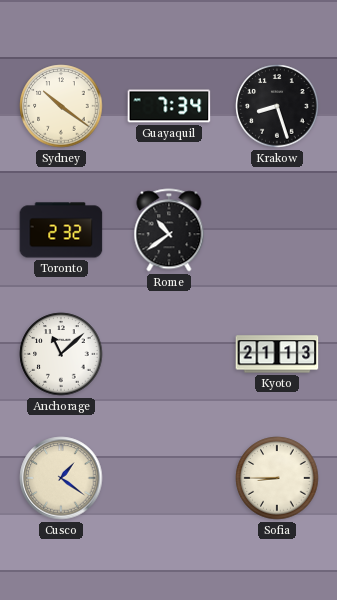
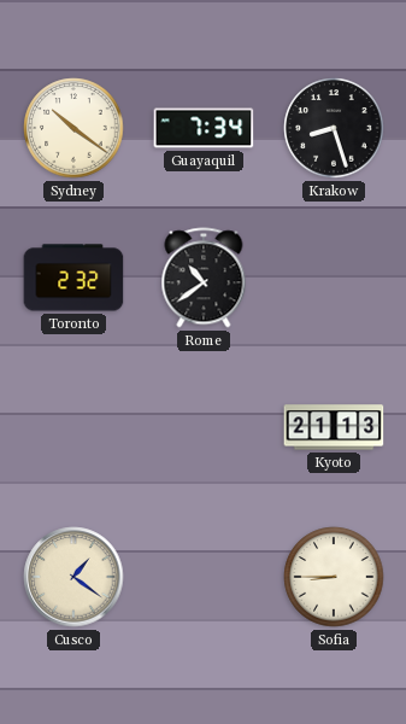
Anchorage: 11:08 -> none
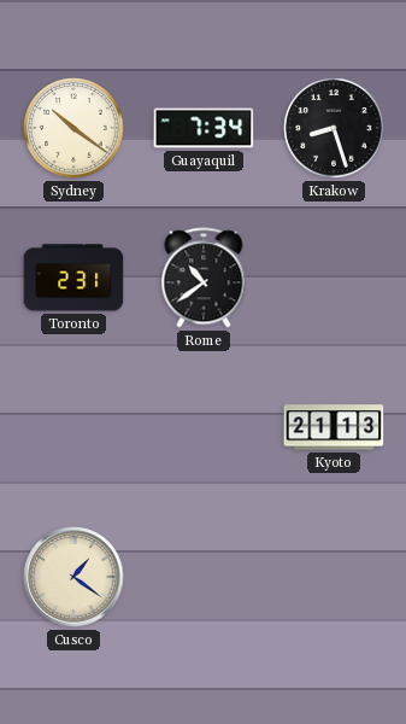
Toronto: 2:32 -> 2:31
Sofia: 8:45 -> none
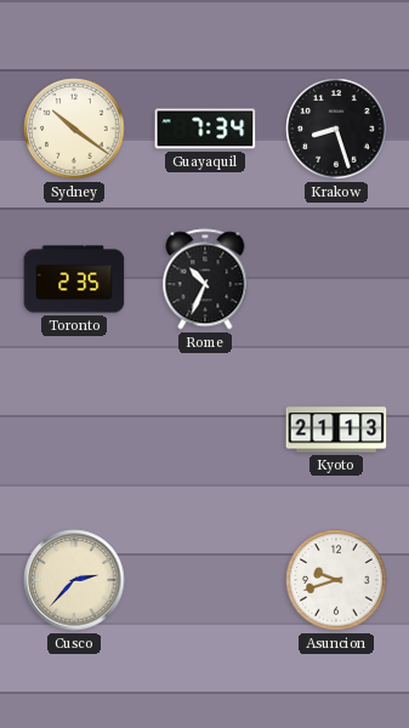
Toronto: 2:31 -> 2:35
Rome: 10:39 -> 10:34
Cusco: 1:21 -> 2:37
Asuncion: none -> 9:42
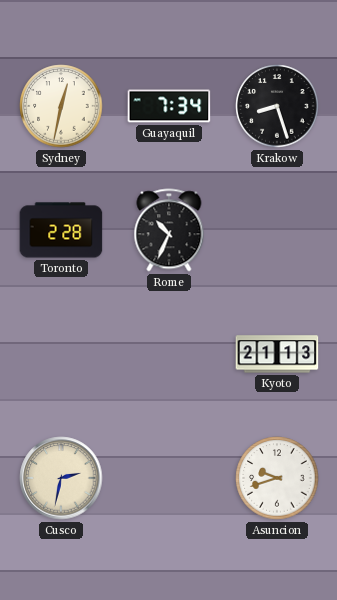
Sydney: 10:21 -> 12:32
Toronto: 2:35 -> 2:28
Cusco: 2:37 -> 2:32
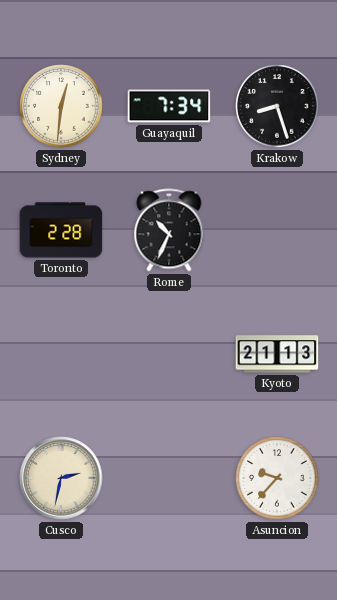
Sydney: 12:32 -> 12:31
Asuncion: 9:42 -> 9:37
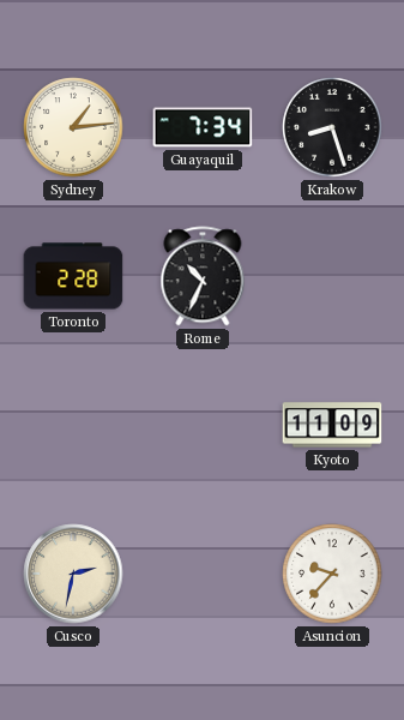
Sydney: 12:31 -> 1:14
Kyoto: 21:13 -> 11:09
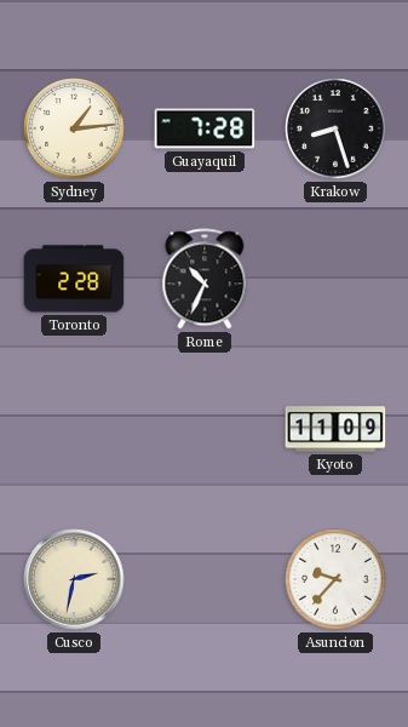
Guayaquil: 7:34 -> 7:28
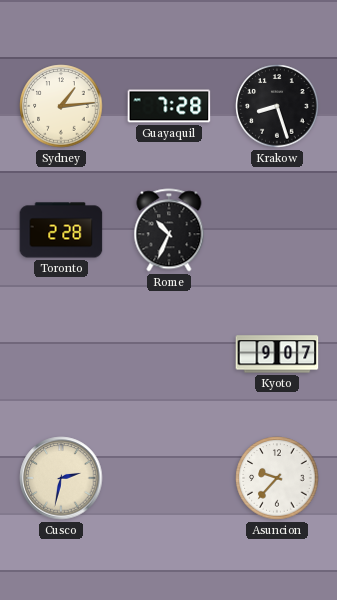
Kyoto: 11:09 -> 9:07
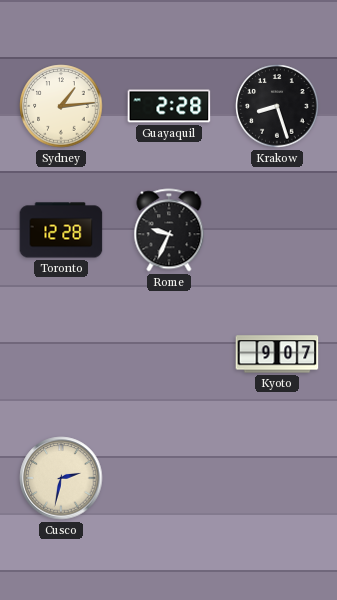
Guayaquil: 7:28 -> 2:28
Toronto: 2:28 -> 12:28
Rome: 10:34 -> 9:34
Asuncion: 9:37 -> none
